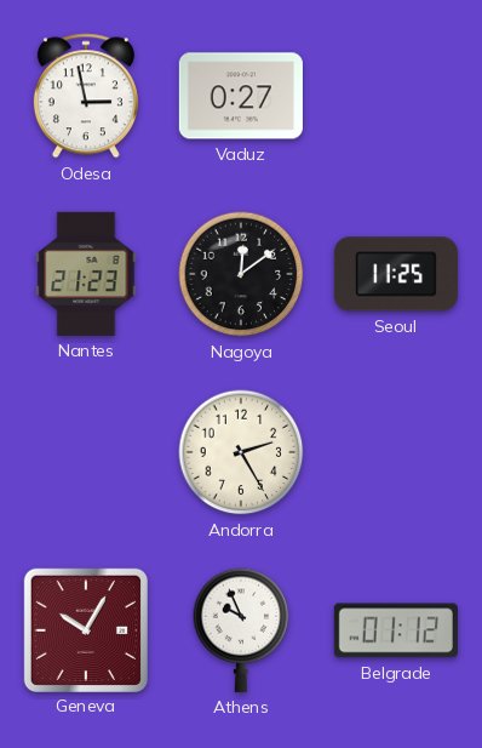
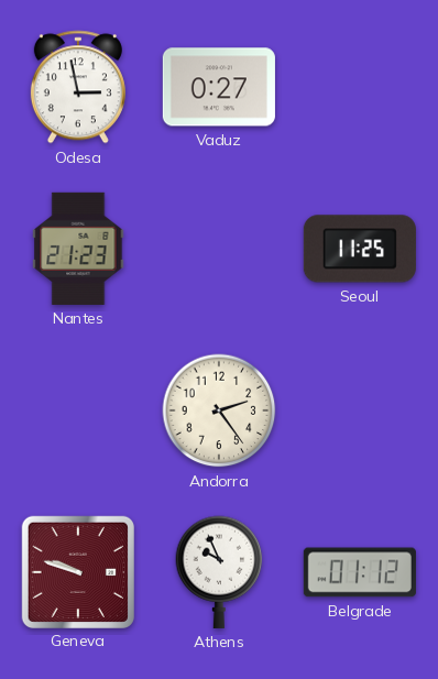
Nagoya: 12:09 -> none
Andorra: 2:25 -> 2:24
Geneva: 10:05 -> 9:48
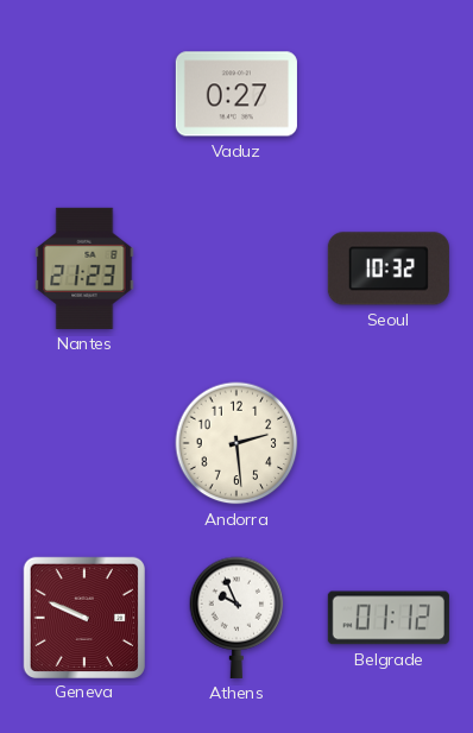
Odesa: 2:58 -> none
Seoul: 11:25 -> 10:32
Andorra: 2:24 -> 2:29
Geneva: 9:48 -> 9:49
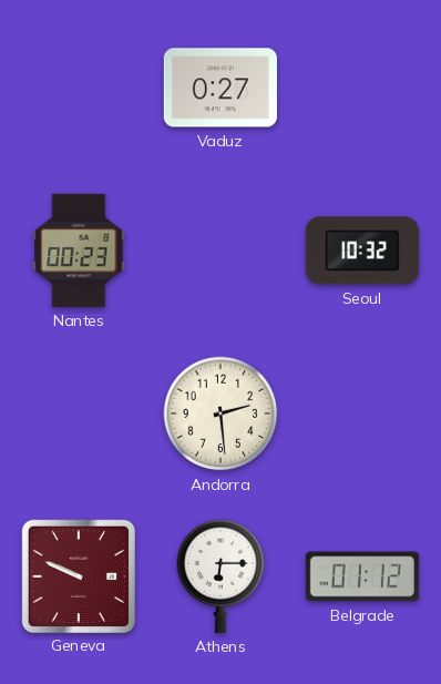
Nantes: 21:23 -> 00:23
Athens: 9:56 -> 6:15
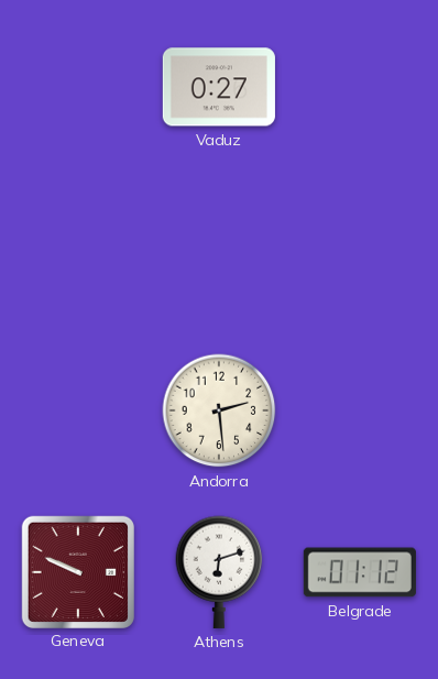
Nantes: 00:23 -> none
Seoul: 10:32 -> none
Athens: 6:15 -> 6:12
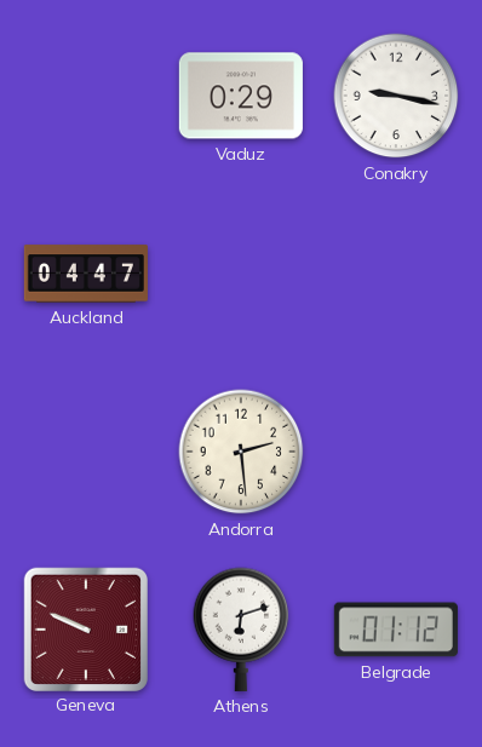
Vaduz: 0:27 -> 0:29
Conakry: none -> 9:17
Auckland: none -> 04:47
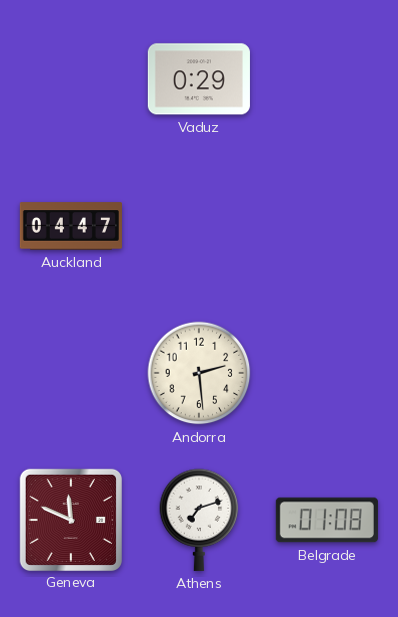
Conakry: 9:17 -> none
Geneva: 9:49 -> 11:49
Athens: 6:12 -> 7:12
Belgrade: 01:12 -> 01:08
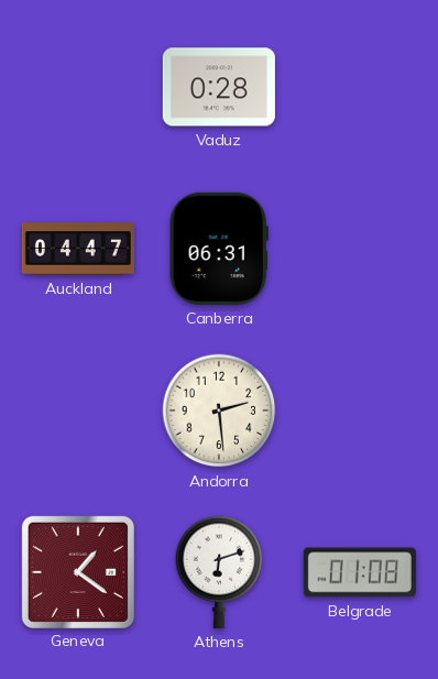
Vaduz: 0:29 -> 0:28
Canberra: none -> 06:31
Geneva: 11:49 -> 1:21
Athens: 7:12 -> 6:12
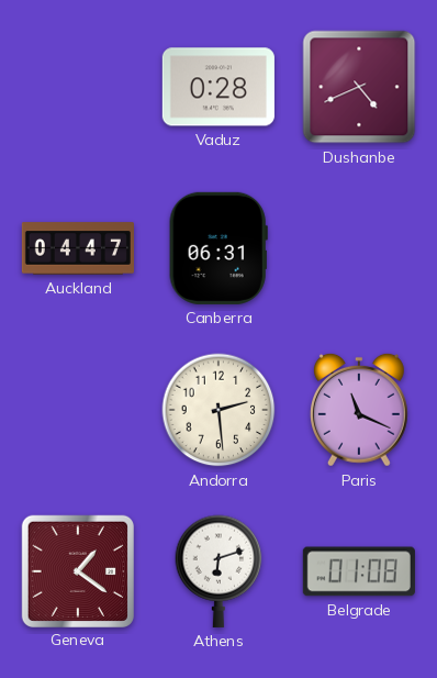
Dushanbe: none -> 4:41
Paris: none -> 11:19
